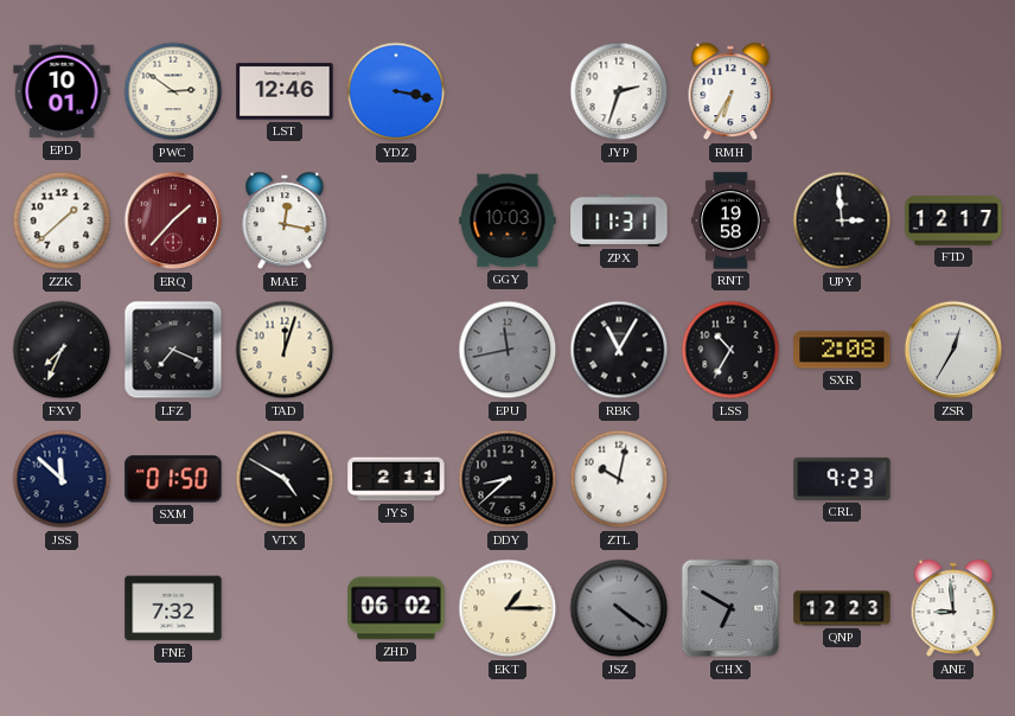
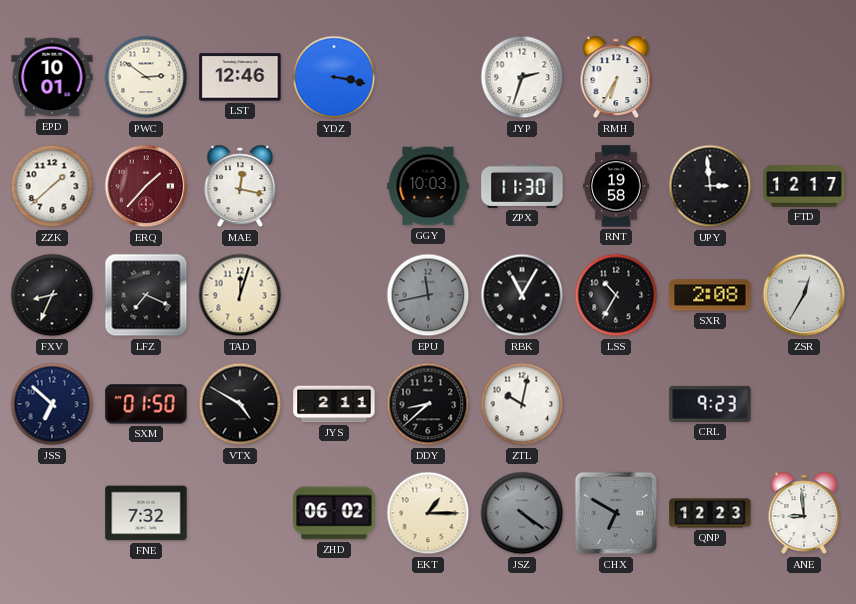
ZPX: 11:31 -> 11:30
FXV: 7:34 -> 8:34
JSS: 11:52 -> 6:52
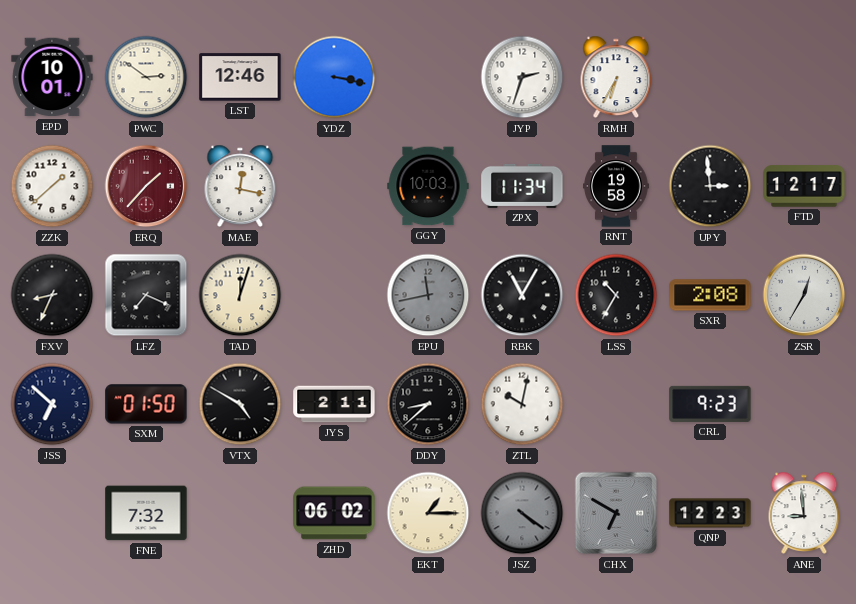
ZPX: 11:30 -> 11:34
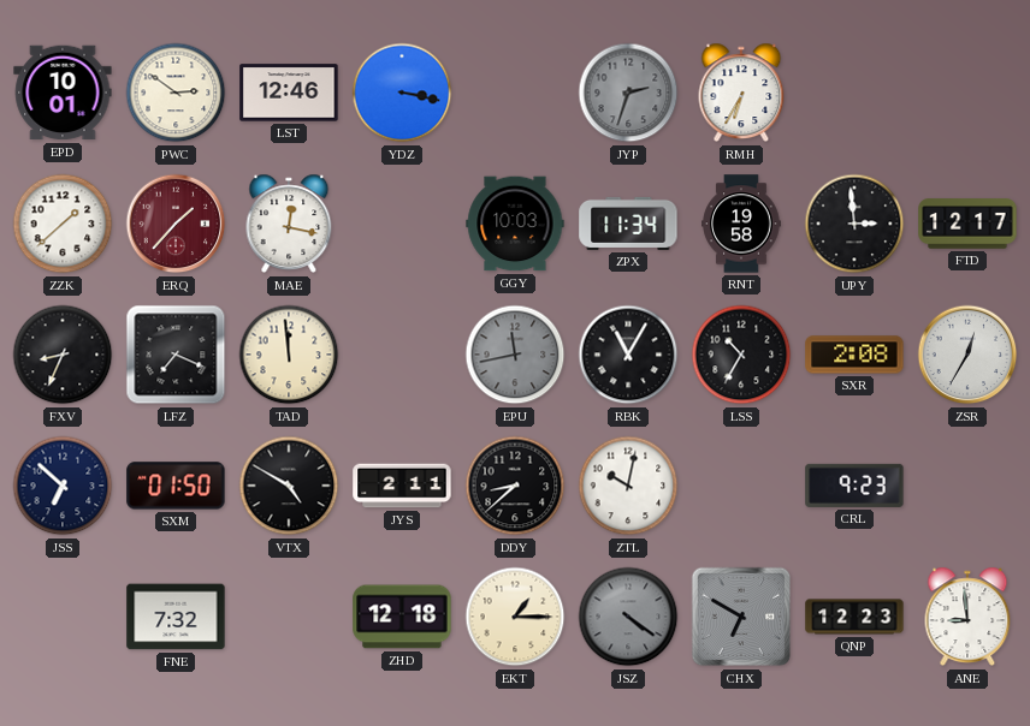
JYP dial: white -> grey
TAD: 12:03 -> 11:59
ZHD: 06:02 -> 12:18
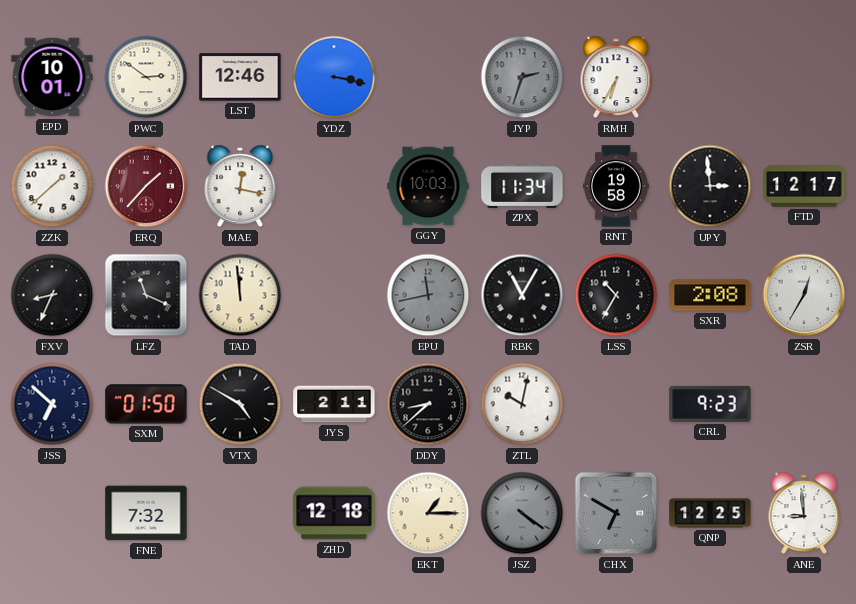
LFZ: 7:19 -> 11:19
QNP: 12:23 -> 12:25
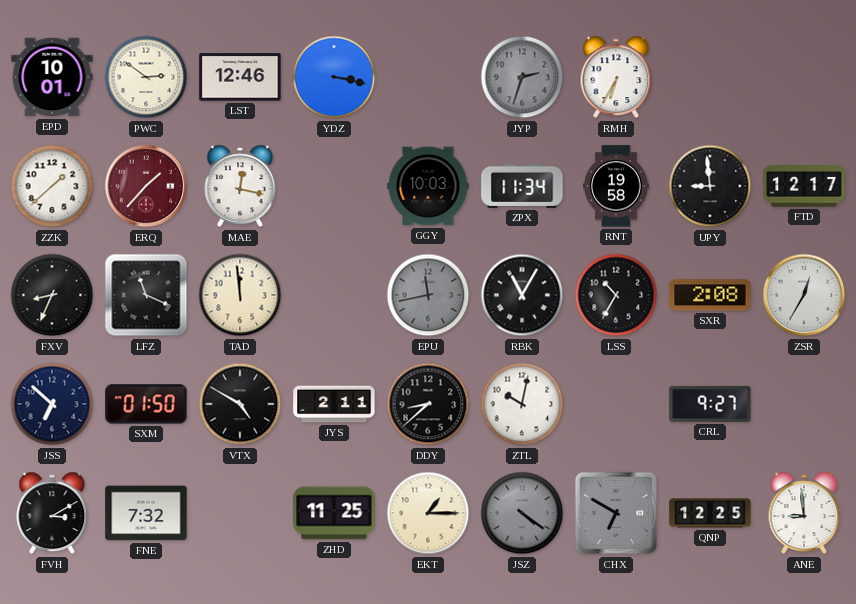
UPY: 2:59 -> 8:59
CRL: 9:23 -> 9:27
FVH: none -> 3:10
ZHD: 12:18 -> 11:25
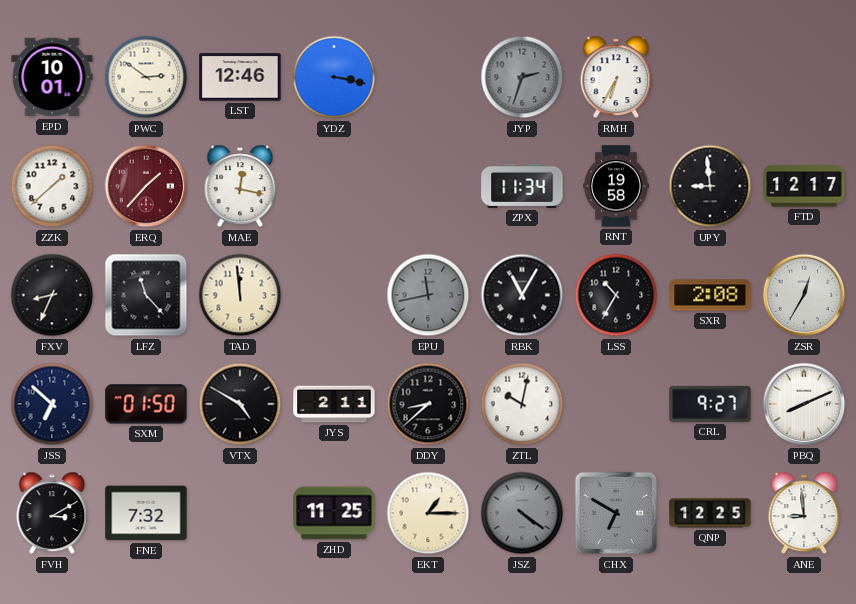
GGY: 10:03 -> none
LFZ: 11:19 -> 11:23
PBQ: none -> 8:11
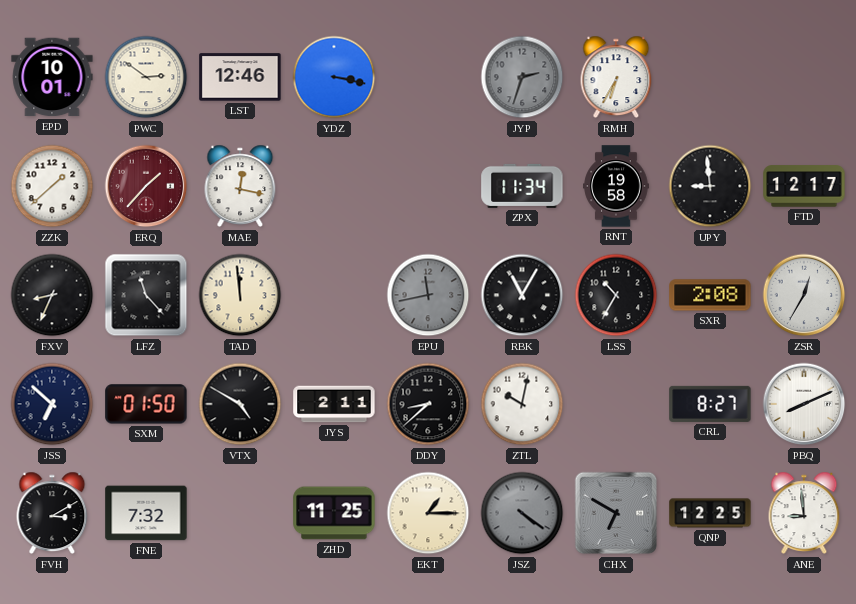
CRL: 9:27 -> 8:27
